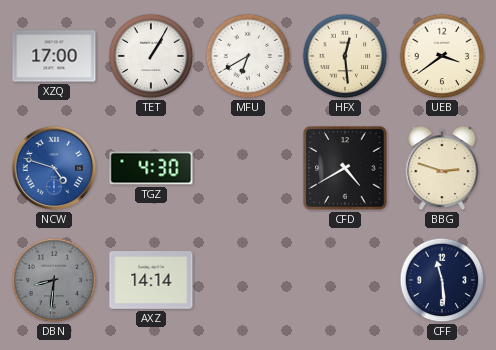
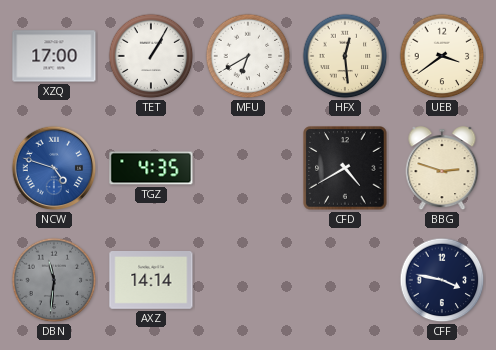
TGZ: 4:30 -> 4:35
DBN: 8:31 -> 11:31
CFF: 11:29 -> 3:47
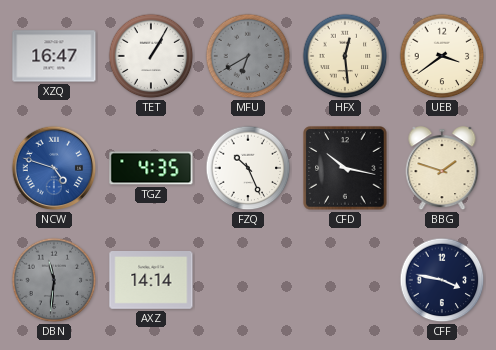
XZQ: 17:00 -> 16:47
MFU dial: white -> grey
FZQ: none -> 10:26
CFD: 4:40 -> 10:17
BBG: 2:48 -> 1:48
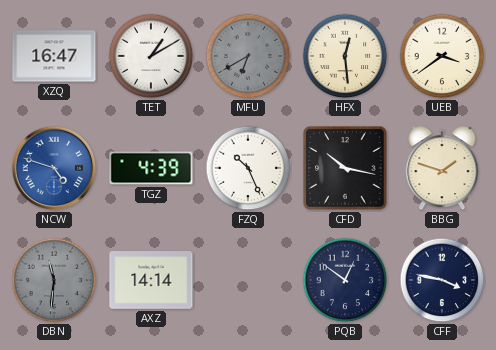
TET: 1:05 -> 1:10
TGZ: 4:35 -> 4:39
PQB: none -> 12:51
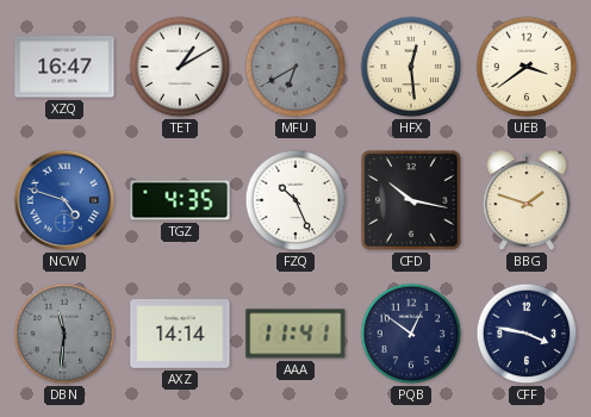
TGZ: 4:39 -> 4:35
AAA: none -> 11:41
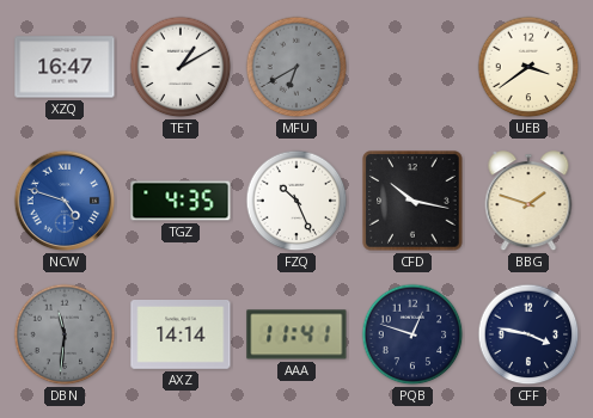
HFX: 12:29 -> none
PQB: 12:51 -> 12:48
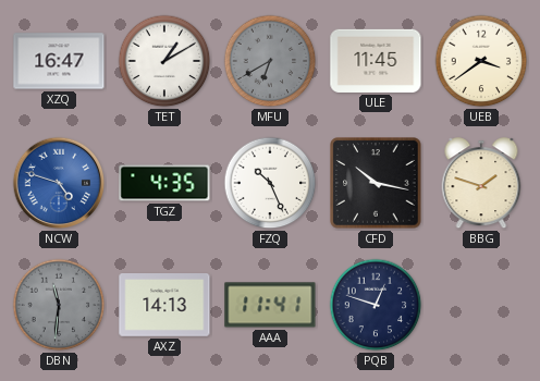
ULE: none -> 11:45
AXZ: 14:14 -> 14:13
CFF: 3:47 -> none
